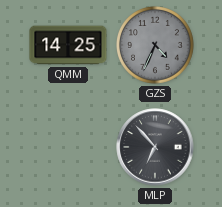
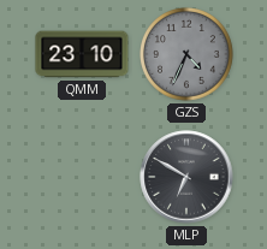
QMM: 14:25 -> 23:10
MLP: 6:53 -> 6:50
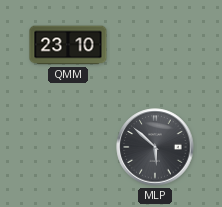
GZS: 4:34 -> none
MLP: 6:50 -> 5:52
